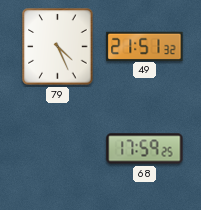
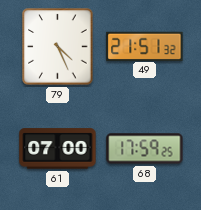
61: none -> 07:00
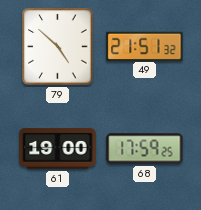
79: 4:26 -> 4:52
61: 07:00 -> 19:00
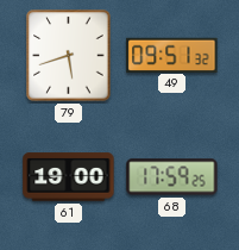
79: 4:52 -> 5:42
49: 21:51 -> 09:51
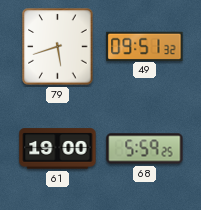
68: 17:59 -> 5:59
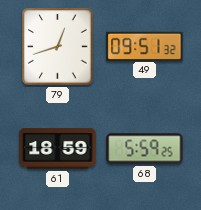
79: 5:42 -> 12:42
61: 19:00 -> 18:59
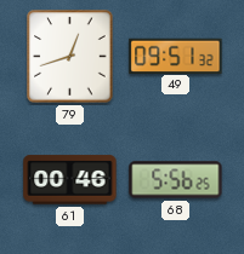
61: 18:59 -> 00:46
68: 5:59 -> 5:56
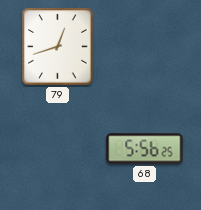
49: 09:51 -> none
61: 00:46 -> none
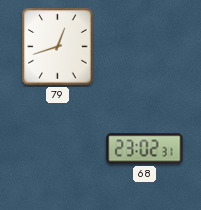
68: 5:56 -> 23:02
